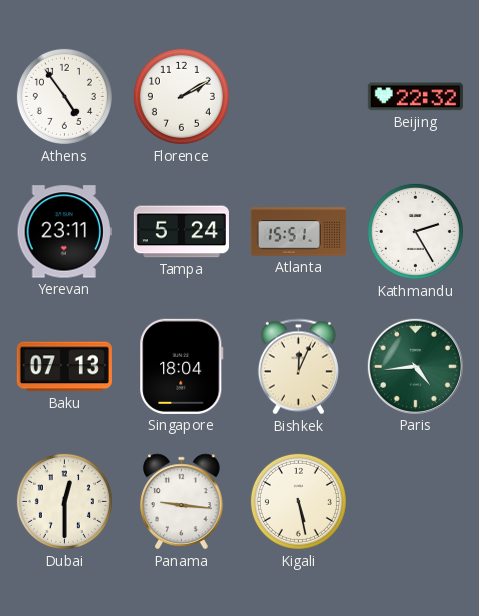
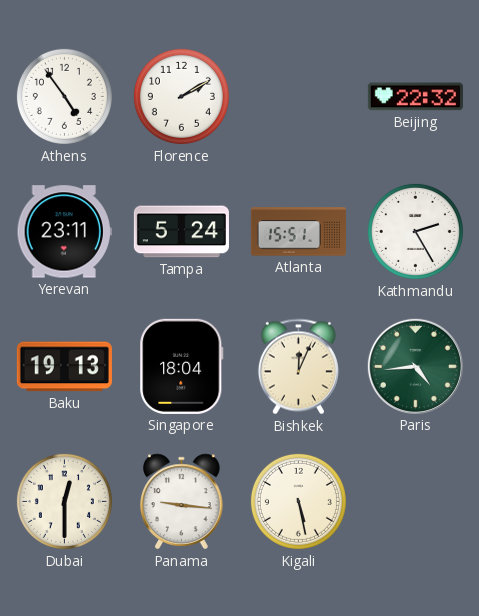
Baku: 07:13 -> 19:13
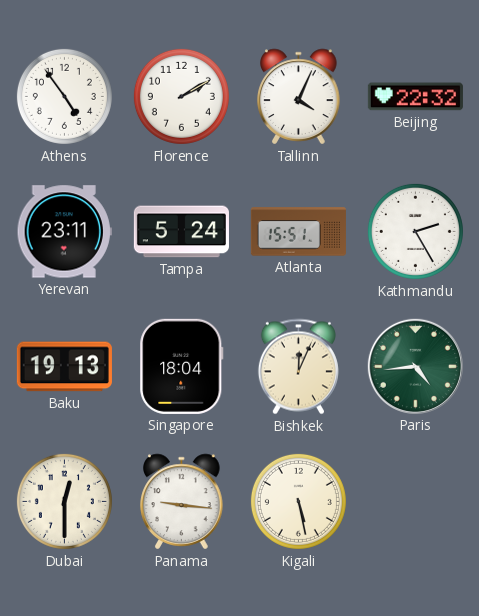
Tallinn: none -> 4:04
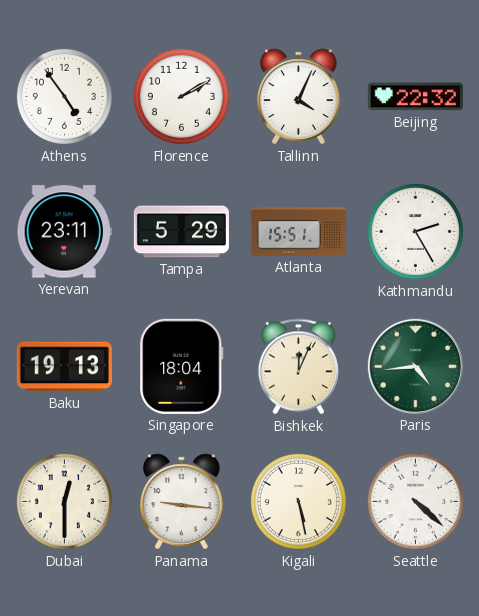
Tampa: 5:24 -> 5:29
Seattle: none -> 4:22
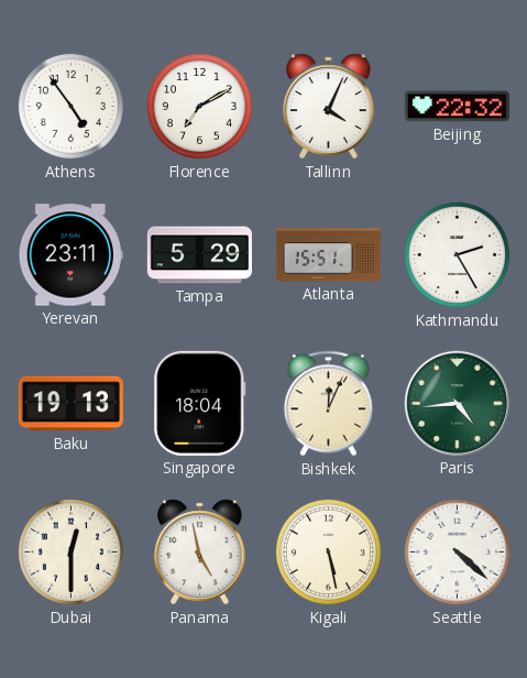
Florence: 2:10 -> 7:10
Panama: 9:16 -> 4:58
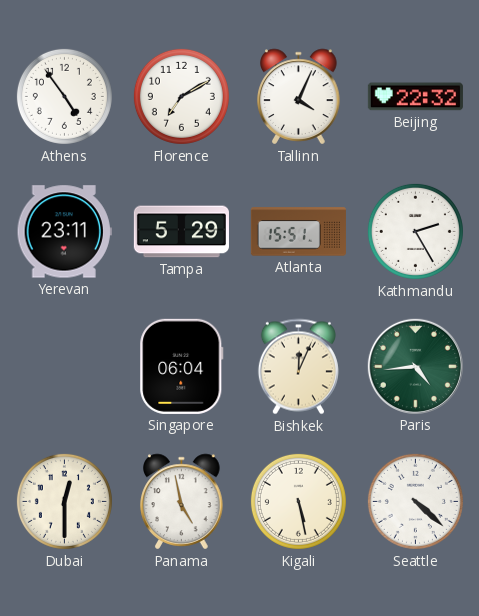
Baku: 19:13 -> none
Singapore: 18:04 -> 06:04
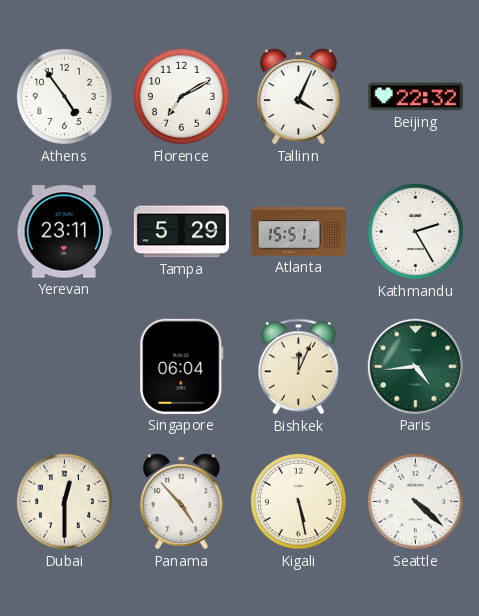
Panama: 4:58 -> 4:53
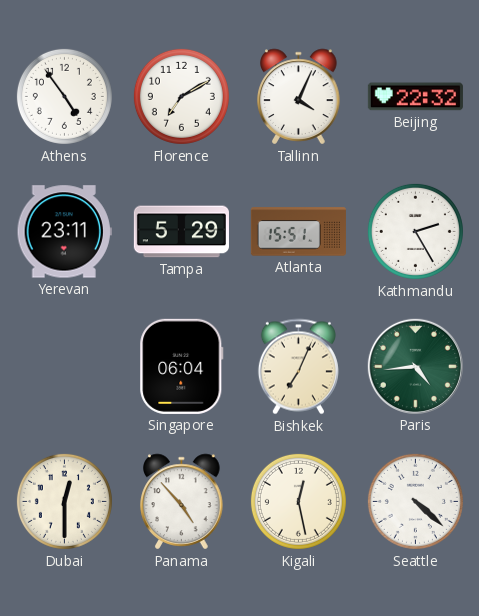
Bishkek: 12:04 -> 7:04
Kigali: 5:28 -> 12:28
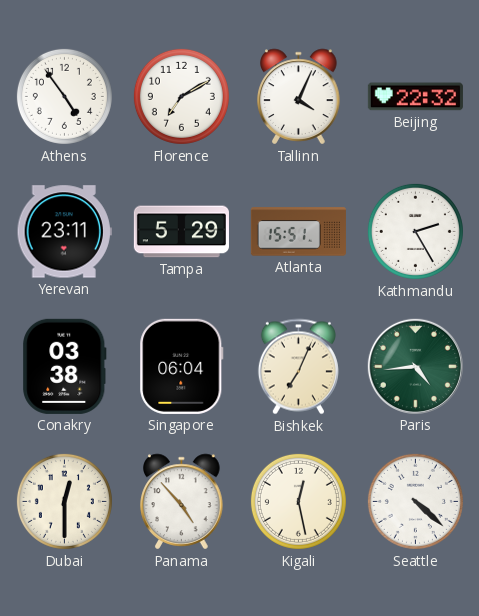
Conakry: none -> 03:38
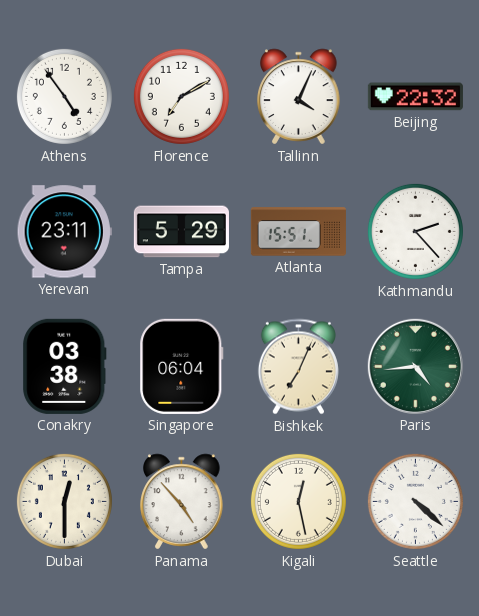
Kathmandu: 2:25 -> 2:23
